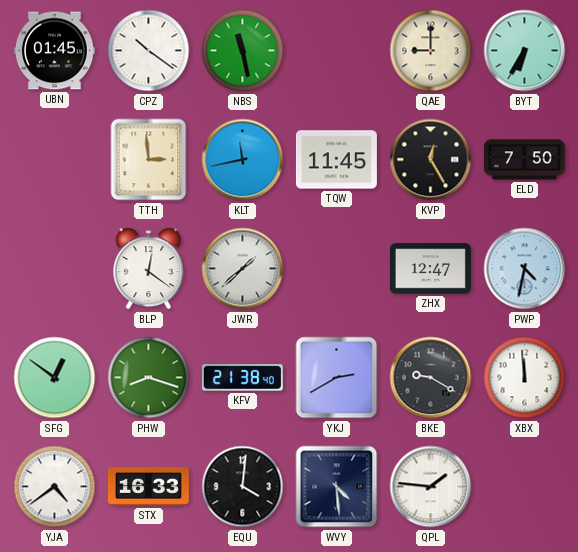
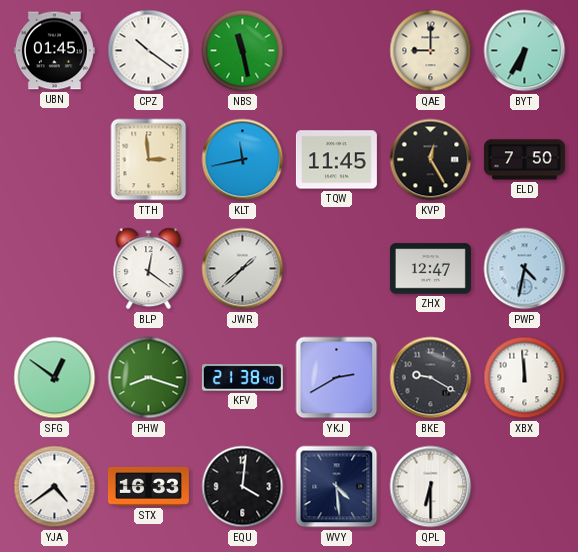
QPL: 1:46 -> 6:30
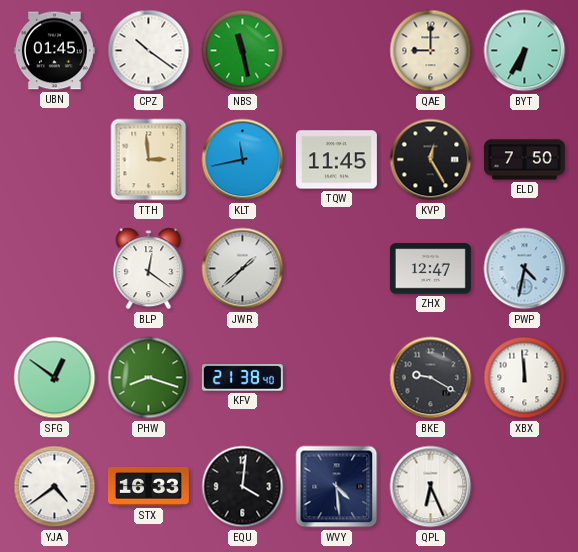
YKJ: 2:40 -> none
QPL: 6:30 -> 6:26
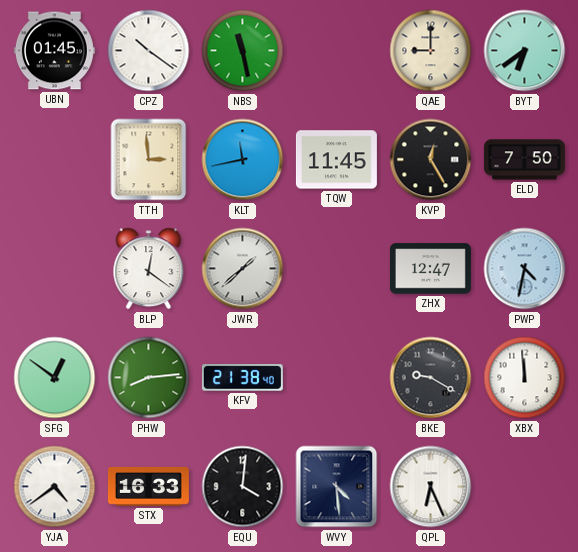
BYT: 6:35 -> 6:39
PHW: 8:18 -> 8:14
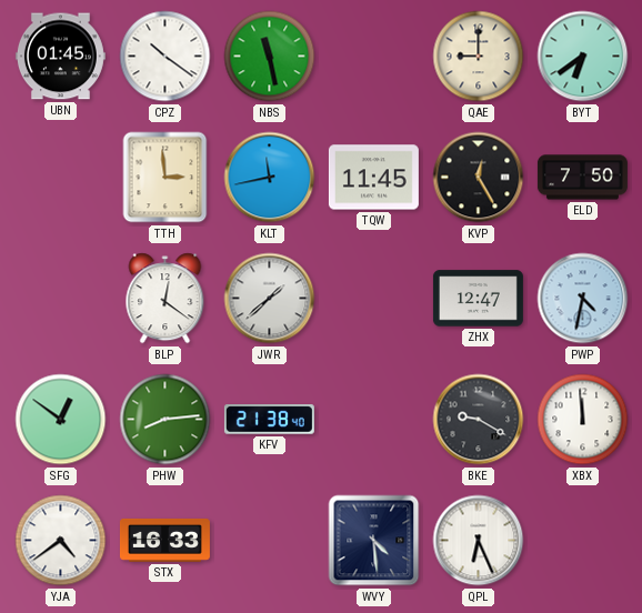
EQU: 4:01 -> none
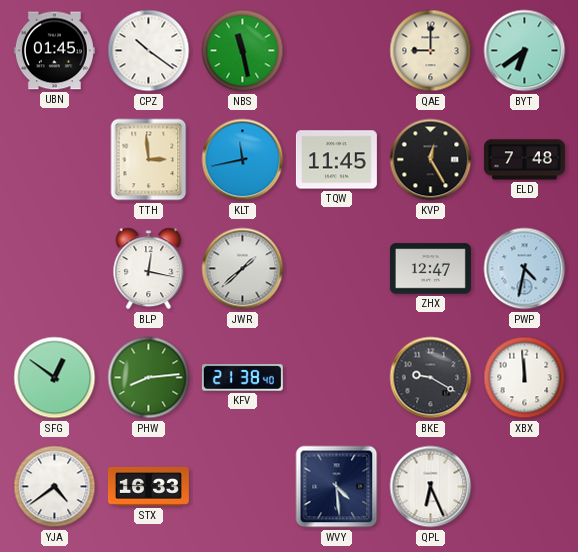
ELD: 7:50 -> 7:48
BLP: 12:21 -> 12:17
